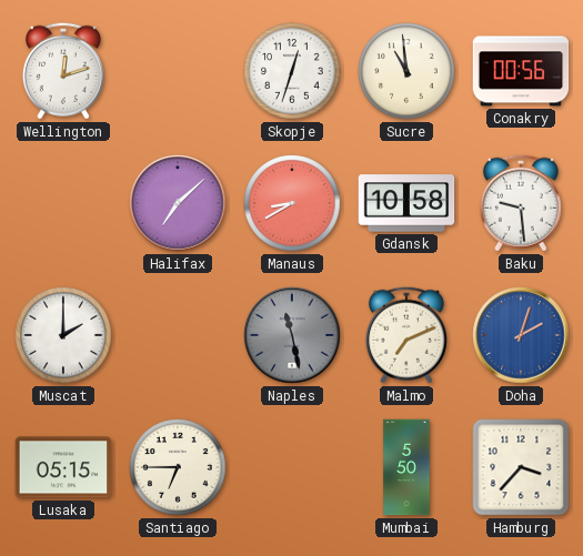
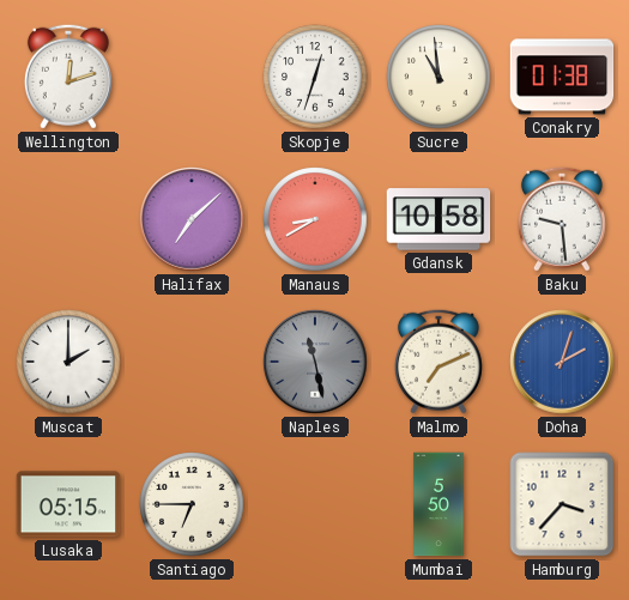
Conakry: 00:56 -> 01:38
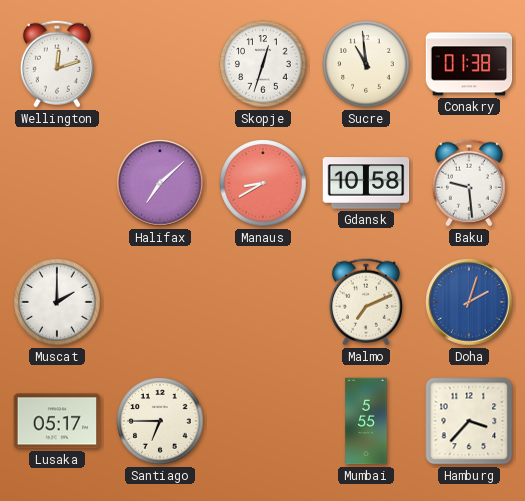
Naples: 11:28 -> none
Lusaka: 05:15 -> 05:17
Mumbai: 5:50 -> 5:55
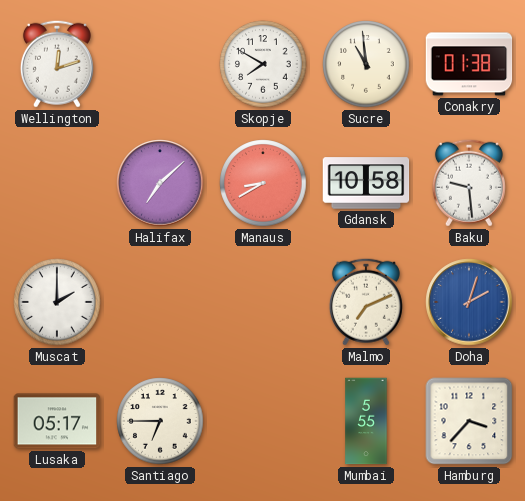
Skopje: 12:33 -> 7:50
